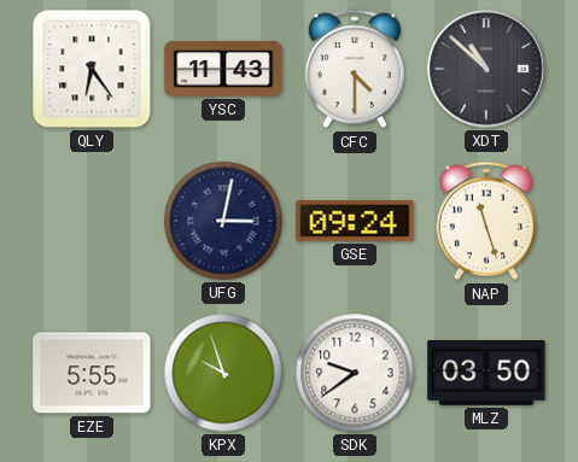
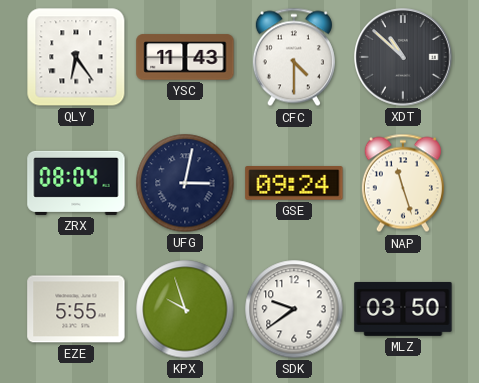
ZRX: none -> 08:04
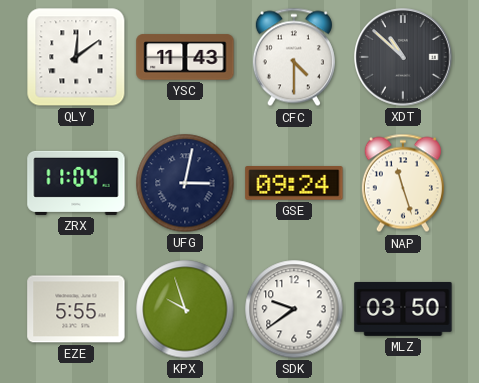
QLY: 6:24 -> 12:09
ZRX: 08:04 -> 11:04
